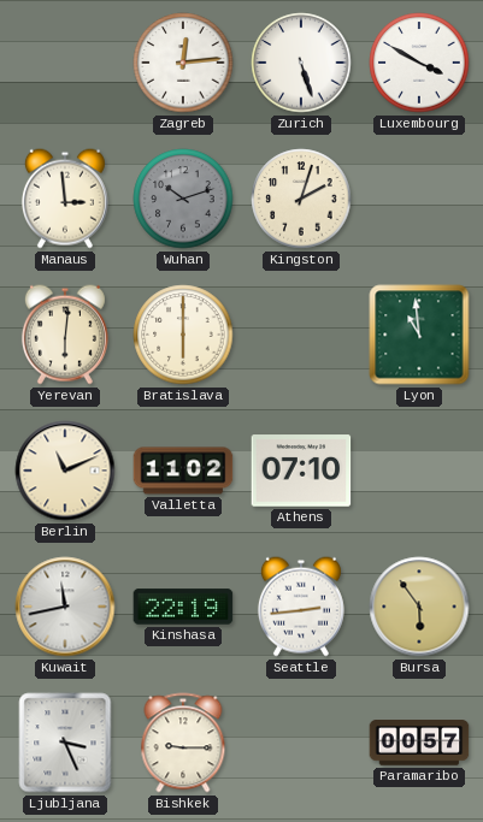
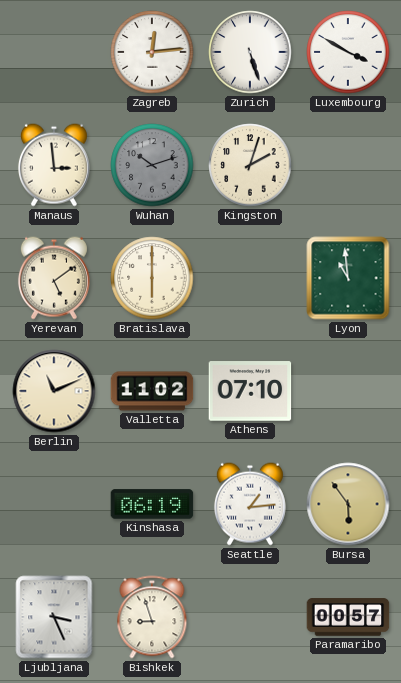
Yerevan: 6:01 -> 5:09
Kuwait: 11:43 -> none
Kinshasa: 22:19 -> 06:19
Seattle: 2:44 -> 1:14
Bishkek: 9:15 -> 8:57
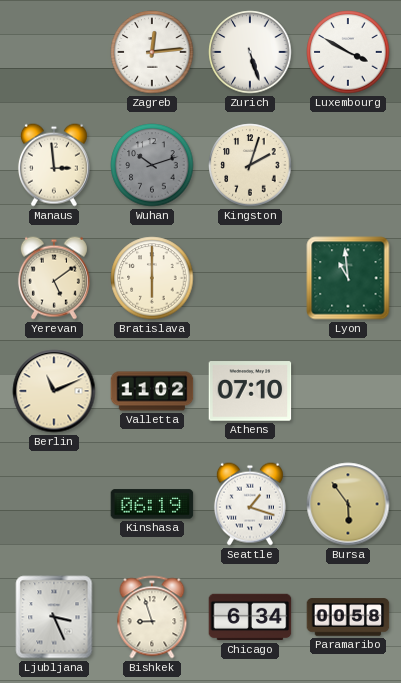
Seattle: 1:14 -> 1:18
Chicago: none -> 6:34
Paramaribo: 00:57 -> 00:58
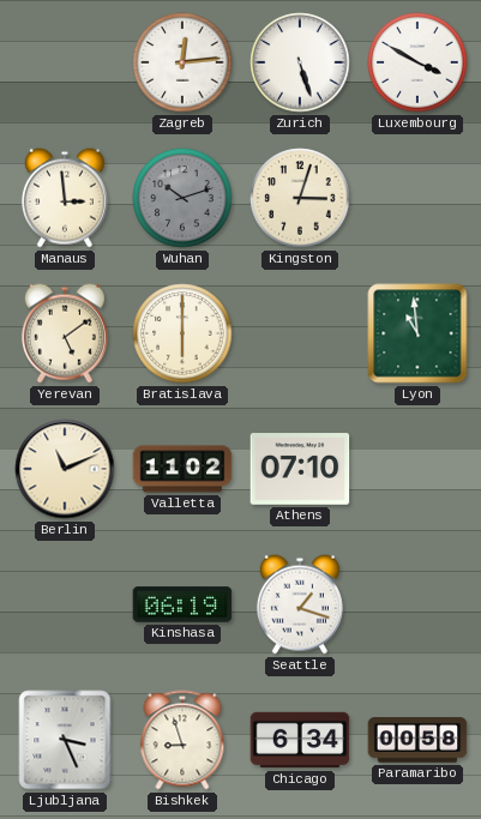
Kingston: 2:03 -> 3:03
Bursa: 5:54 -> none
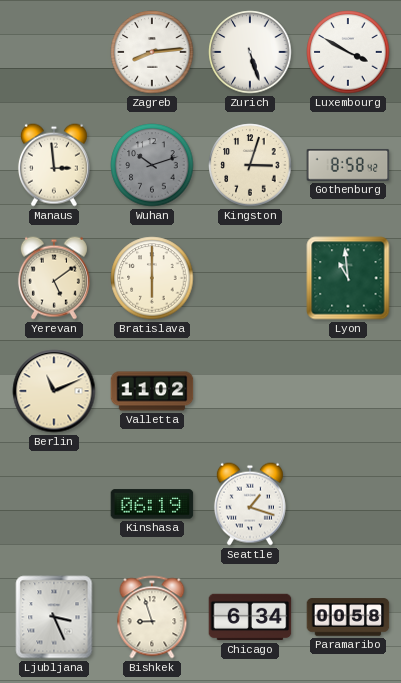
Zagreb: 12:14 -> 8:14
Gothenburg: none -> 8:58
Athens: 07:10 -> none
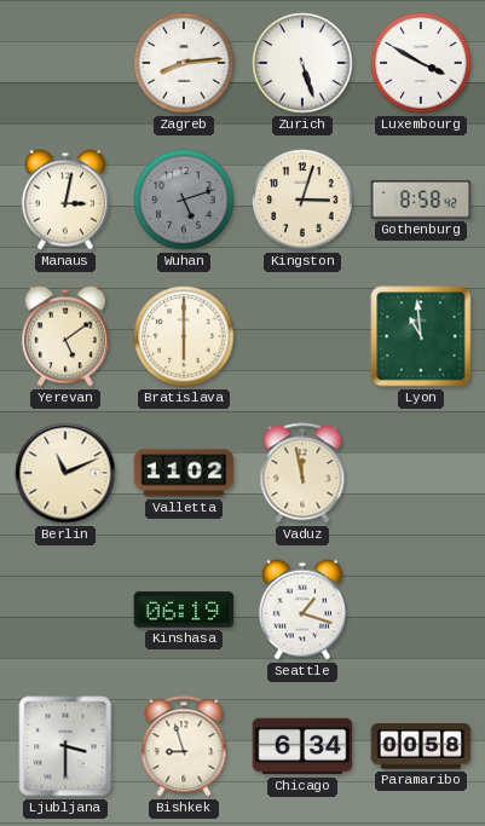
Manaus: 2:59 -> 3:02
Wuhan: 10:12 -> 5:12
Vaduz: none -> 11:58
Ljubljana: 3:26 -> 3:30
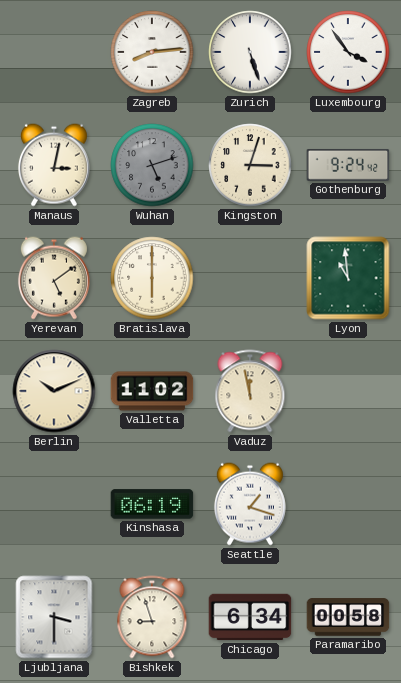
Luxembourg: 3:50 -> 3:54
Gothenburg: 8:58 -> 9:24
Berlin: 11:11 -> 10:11
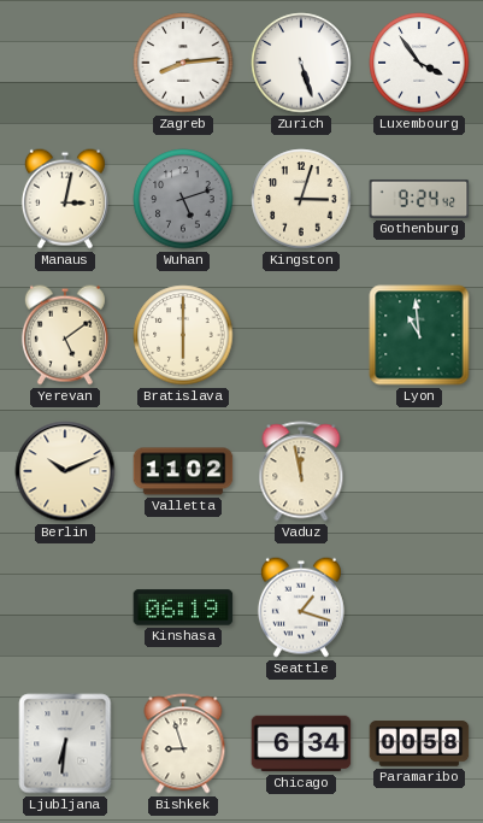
Ljubljana: 3:30 -> 6:31
